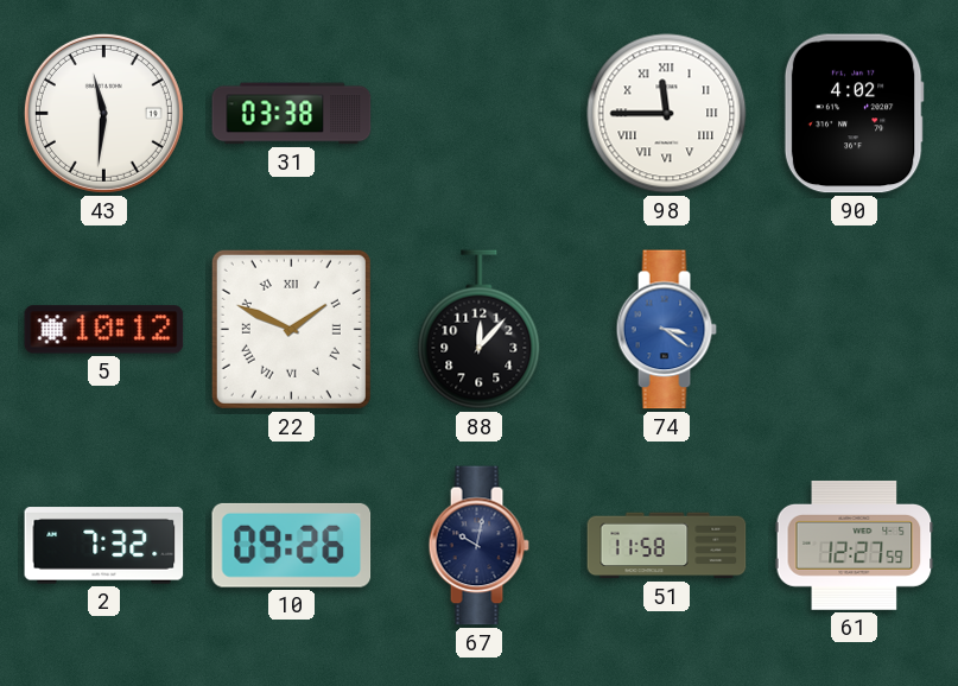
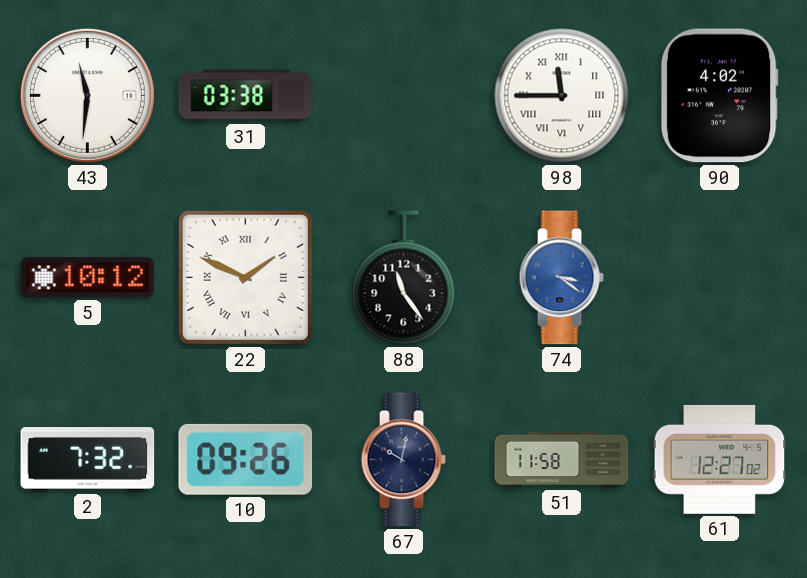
88: 12:07 -> 11:24
61: 12:27:59 -> 12:27:02
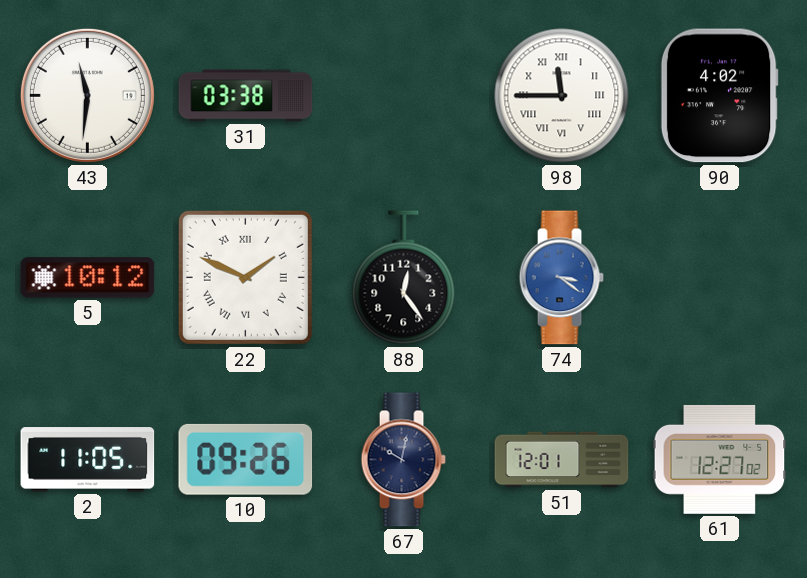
88: 11:24 -> 12:24
2: 7:32 -> 11:05
51: 11:58 -> 12:01
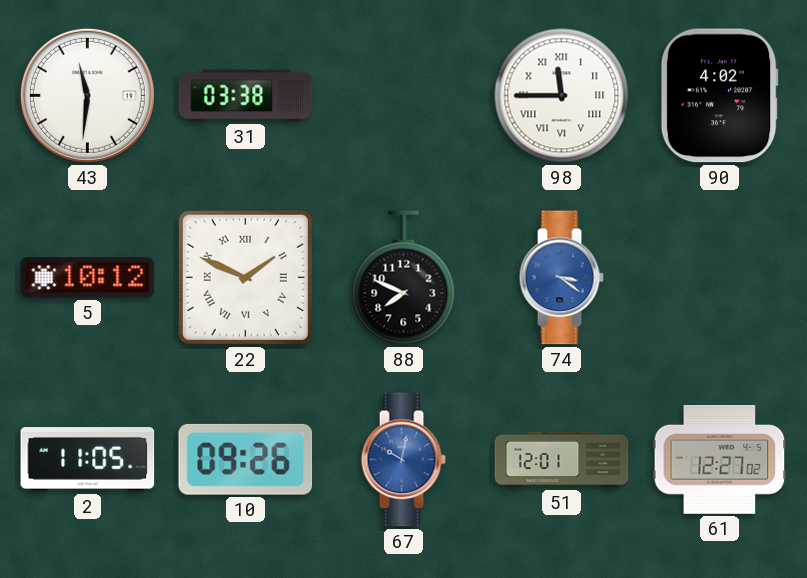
88: 12:24 -> 7:49
67 dial: navy -> blue
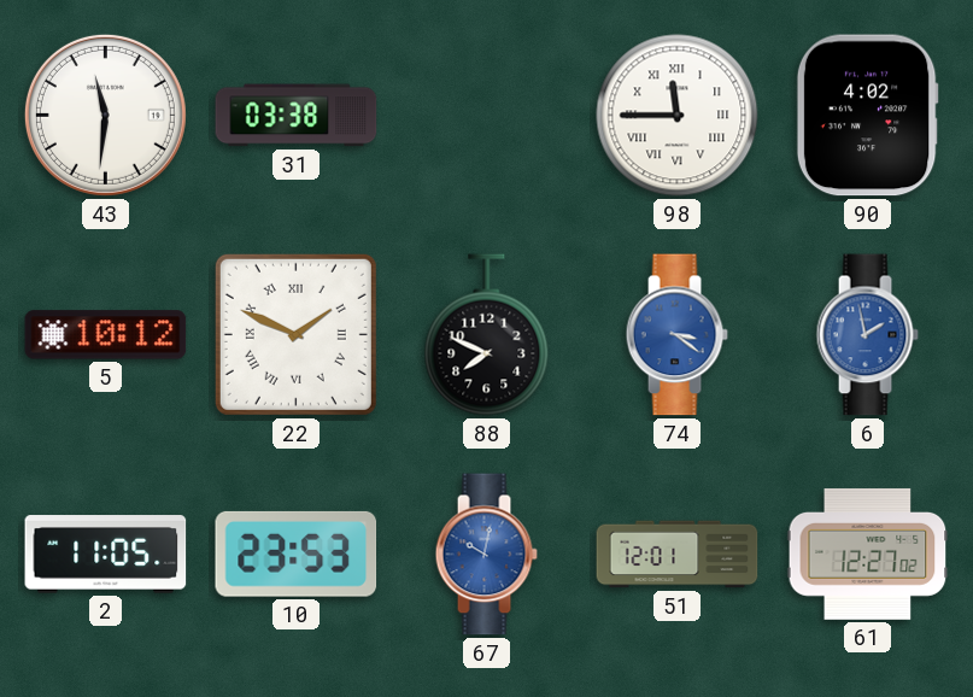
6: none -> 1:58
10: 09:26 -> 23:53
